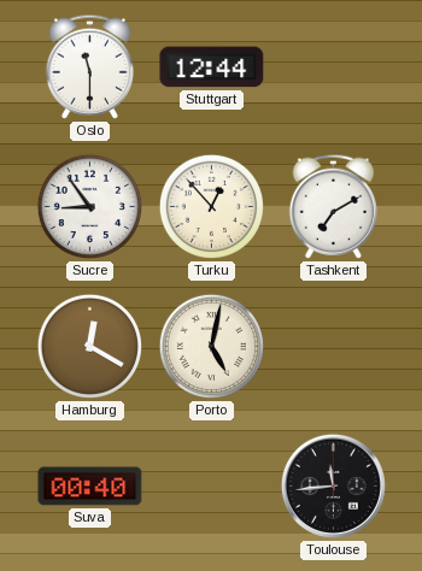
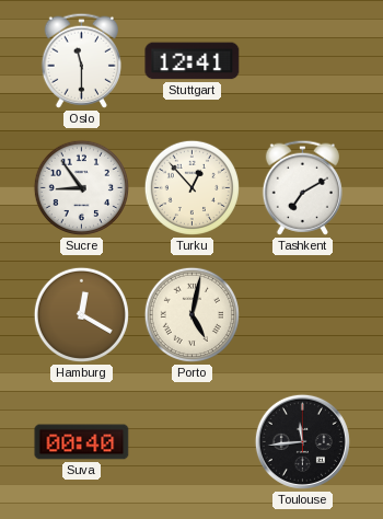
Stuttgart: 12:44 -> 12:41
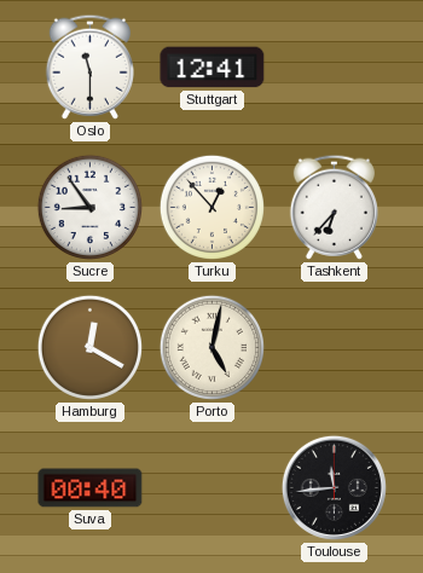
Tashkent: 7:10 -> 6:37
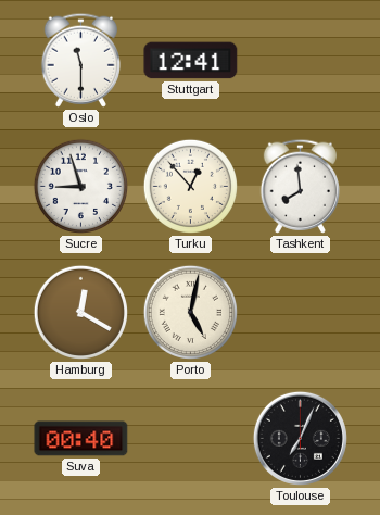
Sucre: 8:54 -> 8:57
Tashkent: 6:37 -> 7:59
Toulouse: 11:44 -> 7:04
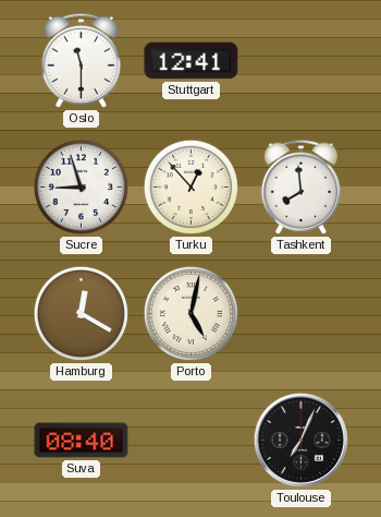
Suva: 00:40 -> 08:40
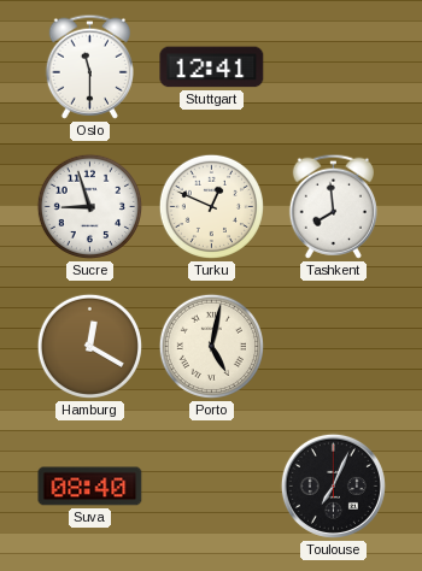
Turku: 12:53 -> 12:49
